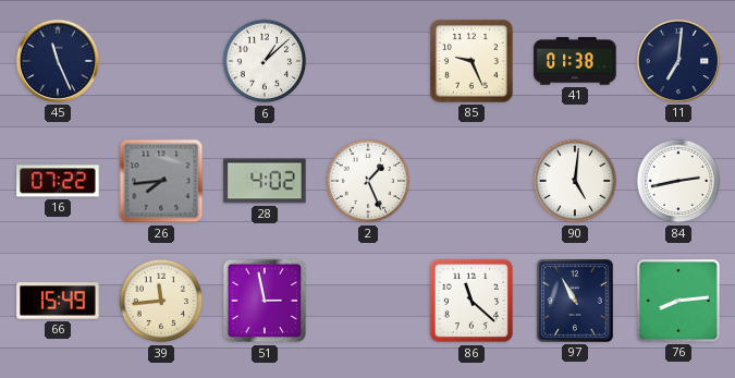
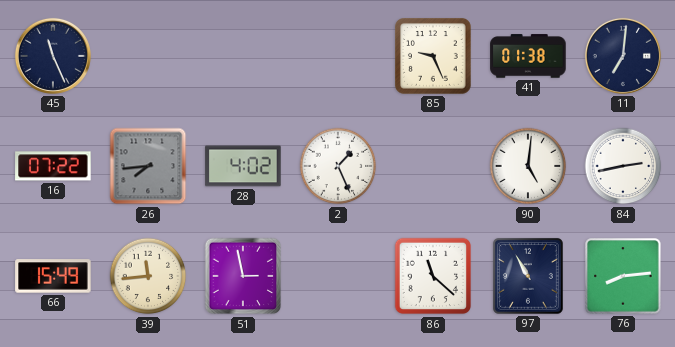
6: 1:08 -> none
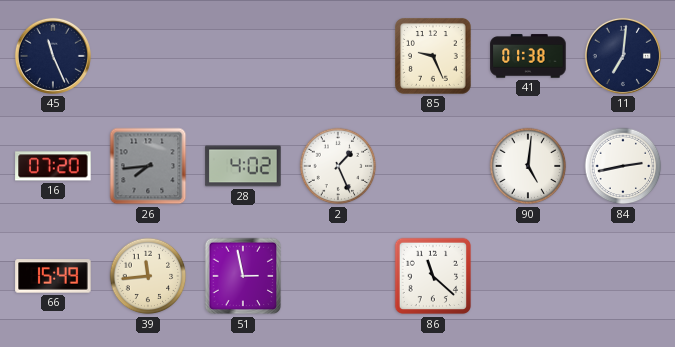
16: 07:22 -> 07:20
97: 10:55 -> none
76: 8:14 -> none
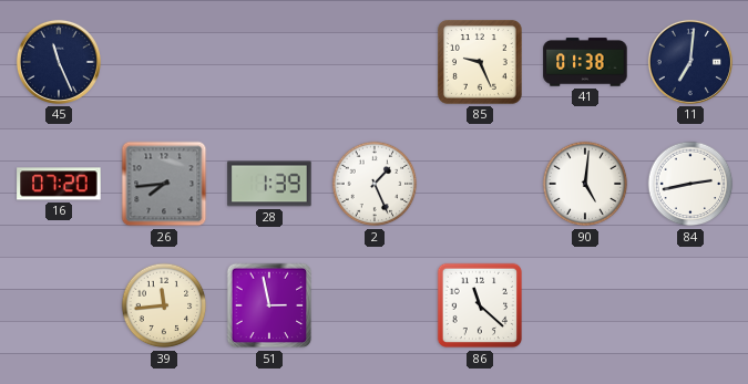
28: 4:02 -> 1:39
66: 15:49 -> none
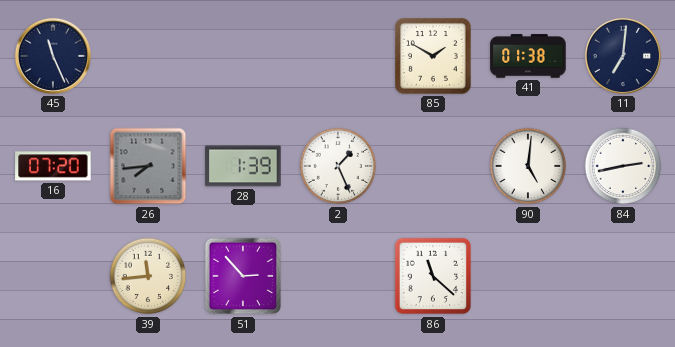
85: 9:26 -> 1:50
51: 2:58 -> 2:53
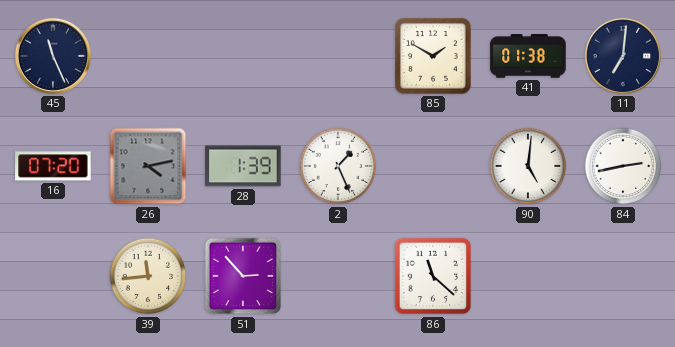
26: 7:44 -> 4:13
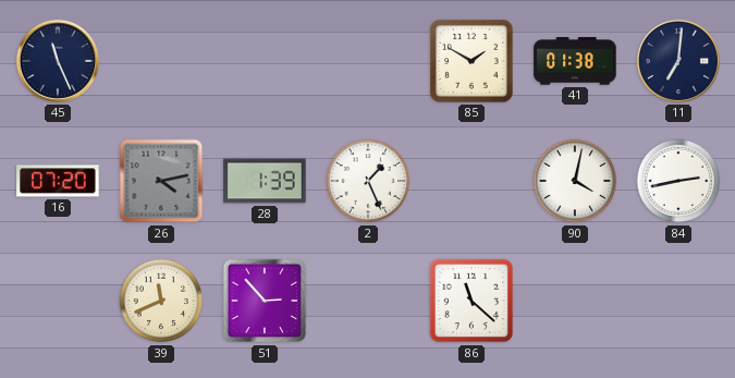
90: 5:01 -> 4:02
39: 11:44 -> 11:41
